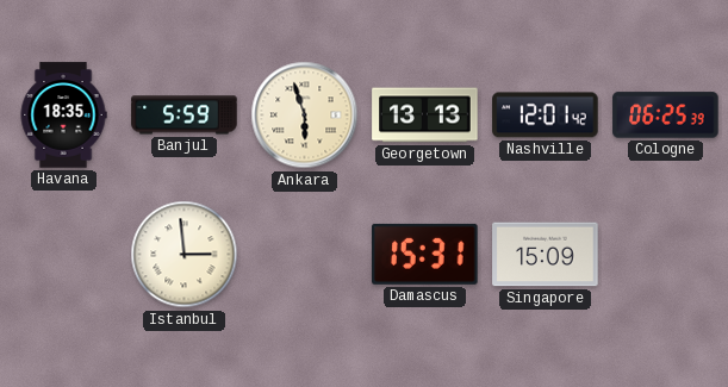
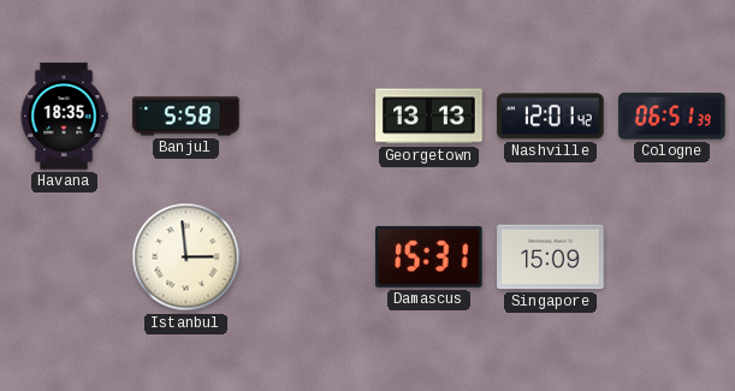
Banjul: 5:59 -> 5:58
Ankara: 5:57 -> none
Cologne: 06:25 -> 06:51
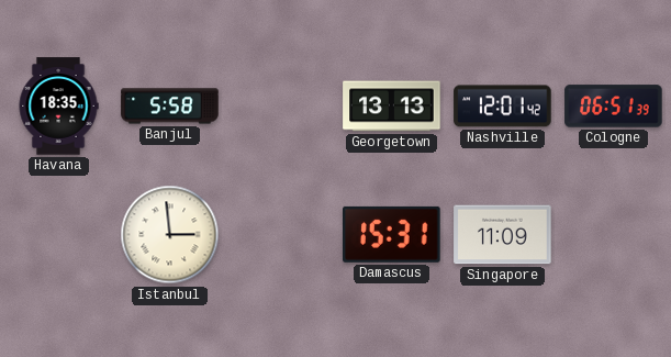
Singapore: 15:09 -> 11:09
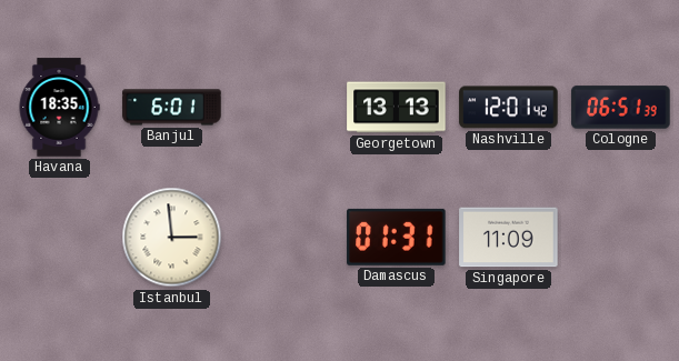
Banjul: 5:58 -> 6:01
Damascus: 15:31 -> 01:31
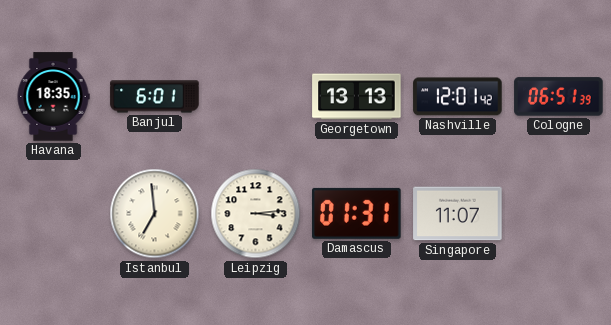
Istanbul: 2:59 -> 6:59
Leipzig: none -> 3:14
Singapore: 11:09 -> 11:07
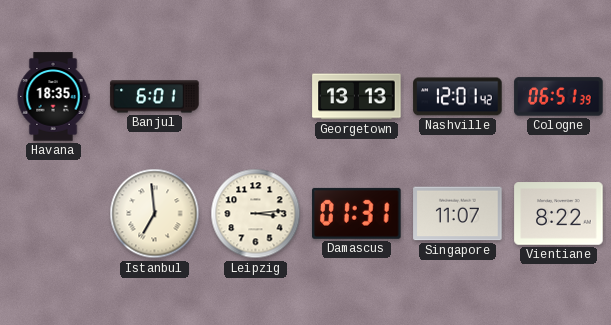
Vientiane: none -> 8:22
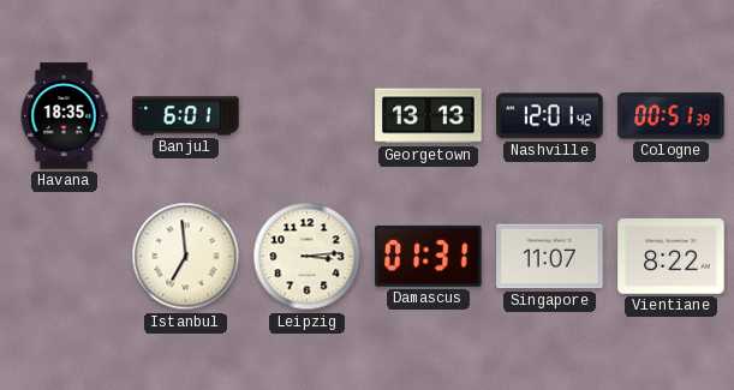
Cologne: 06:51 -> 00:51
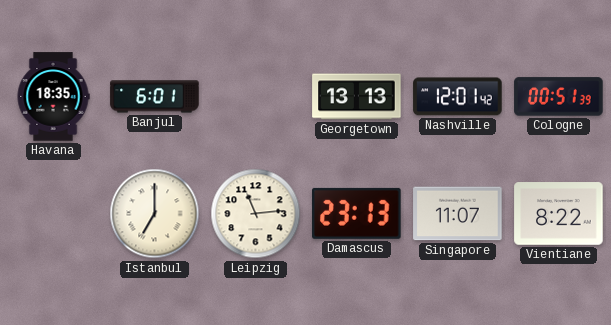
Istanbul: 6:59 -> 7:00
Leipzig: 3:14 -> 11:14
Damascus: 01:31 -> 23:13
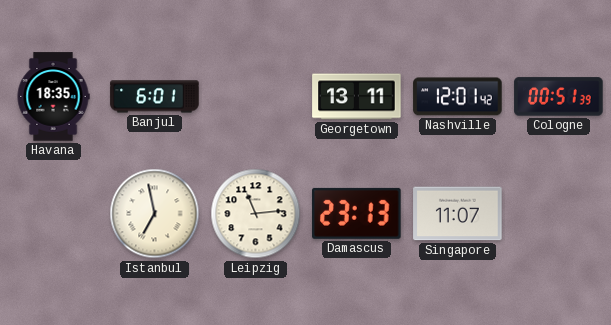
Georgetown: 13:13 -> 13:11
Istanbul: 7:00 -> 6:58
Vientiane: 8:22 -> none
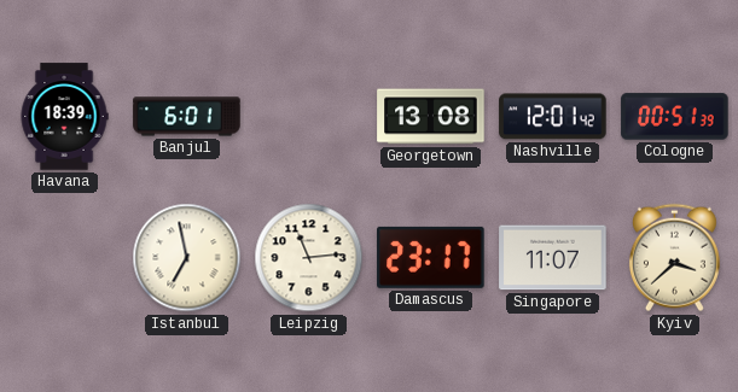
Havana: 18:35 -> 18:39
Georgetown: 13:11 -> 13:08
Damascus: 23:13 -> 23:17
Kyiv: none -> 3:38
